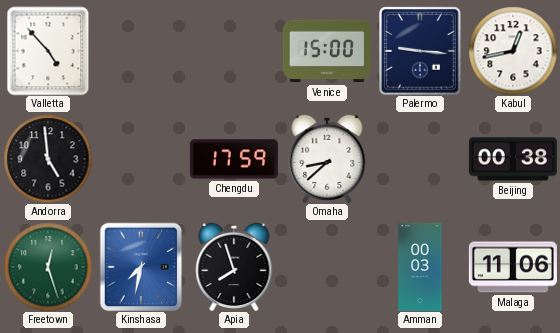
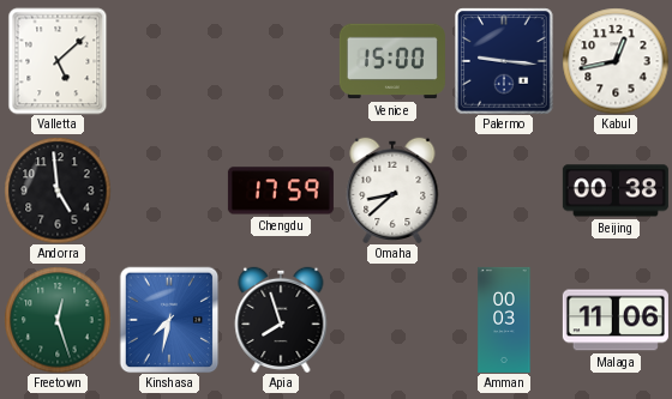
Valletta: 4:53 -> 5:08
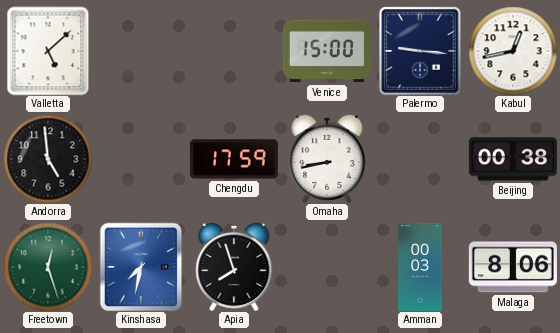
Omaha: 8:38 -> 8:43
Malaga: 11:06 -> 8:06
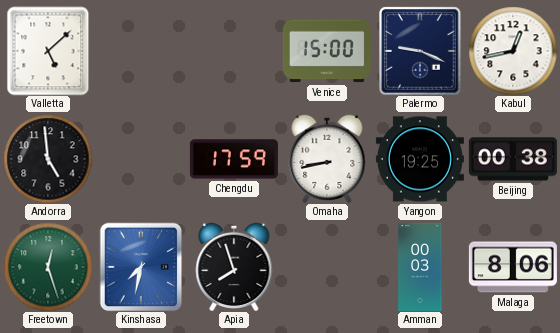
Palermo: 9:16 -> 9:19
Yangon: none -> 19:25
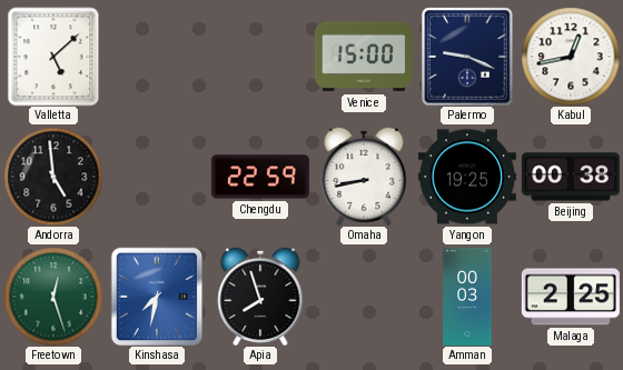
Chengdu: 17:59 -> 22:59
Malaga: 8:06 -> 2:25
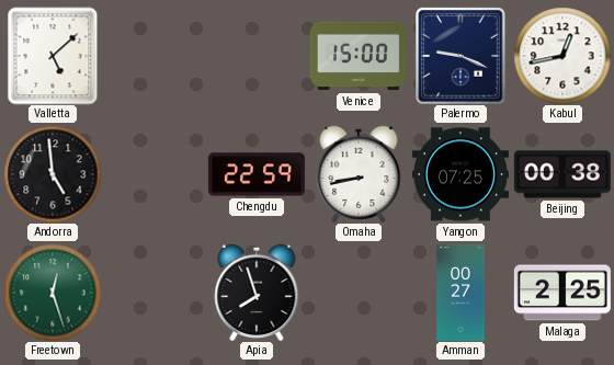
Yangon: 19:25 -> 07:25
Kinshasa: 7:32 -> none
Amman: 00:03 -> 00:27
